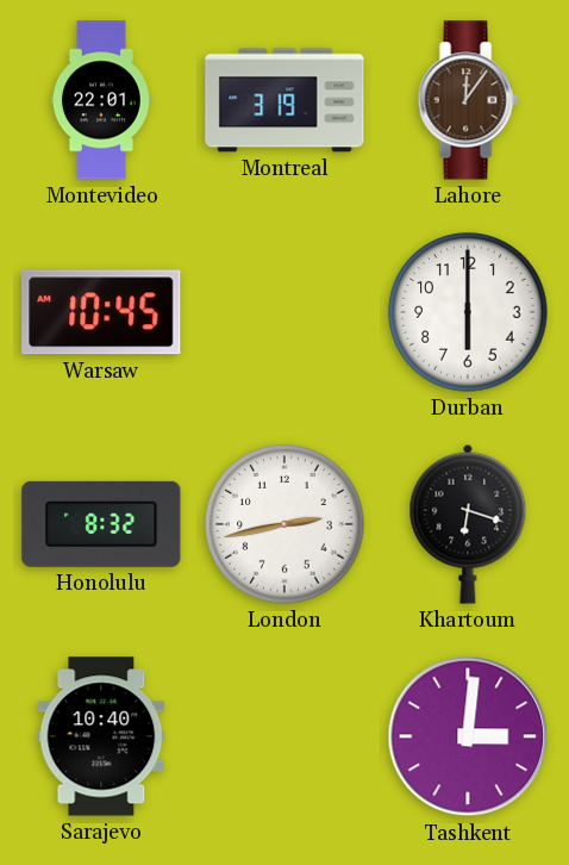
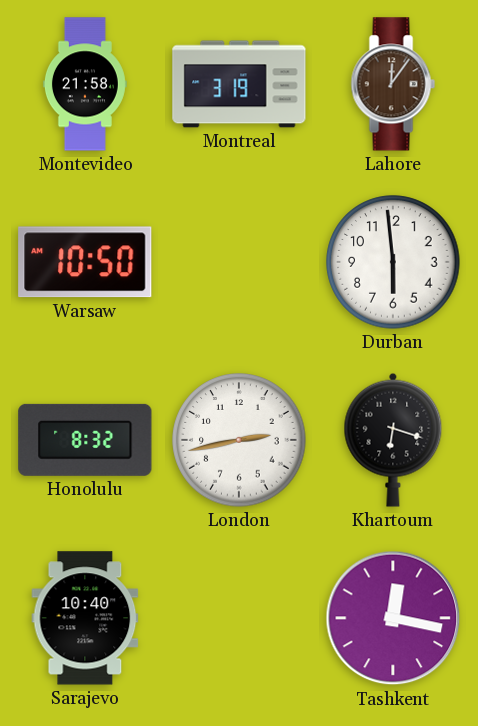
Montevideo: 22:01 -> 21:58
Warsaw: 10:45 -> 10:50
Durban: 6:00 -> 5:59
Tashkent: 3:01 -> 12:17
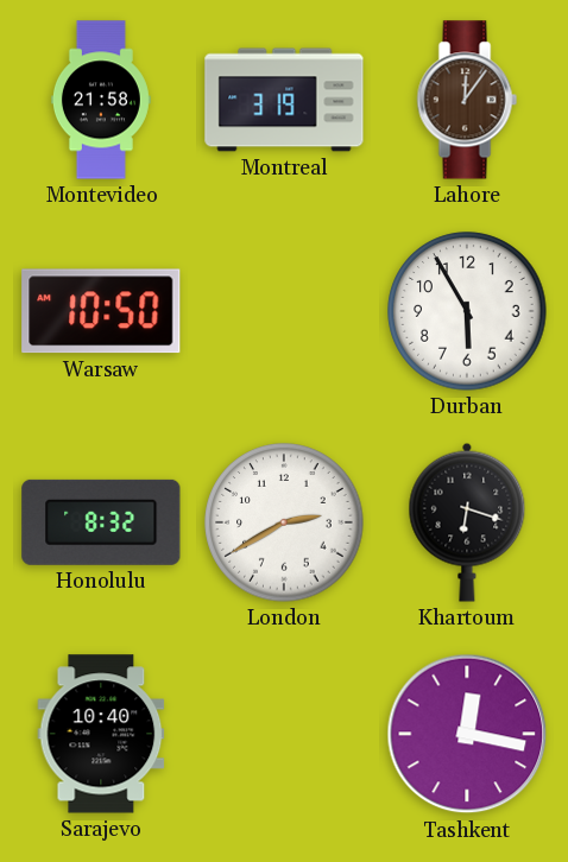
Durban: 5:59 -> 5:55
London: 2:43 -> 2:40
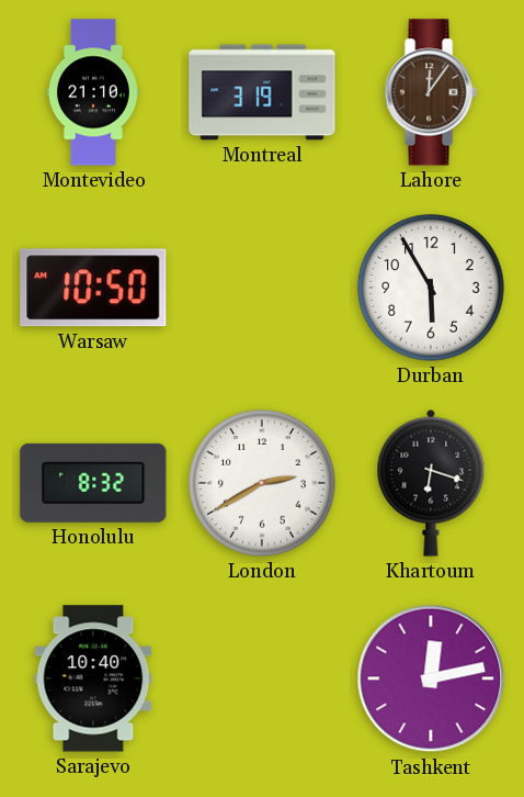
Montevideo: 21:58 -> 21:10
Tashkent: 12:17 -> 12:13
